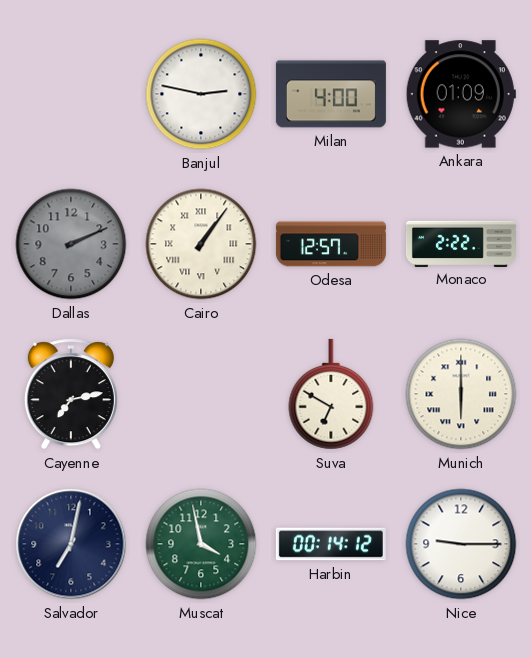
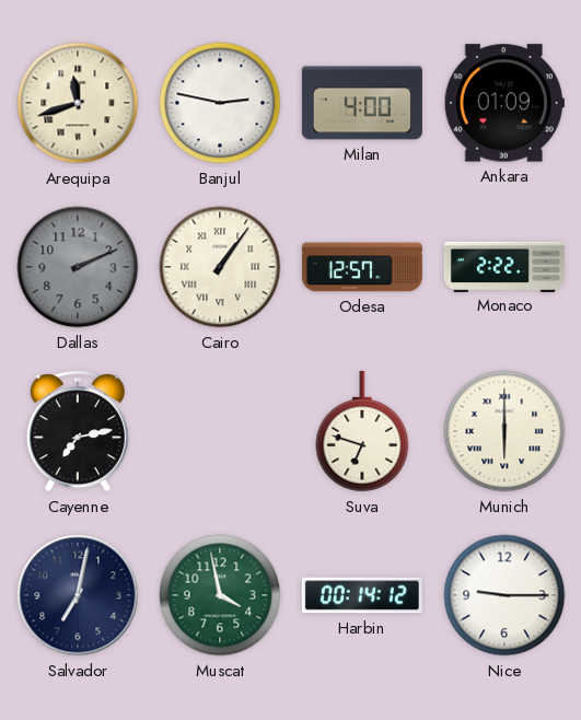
Arequipa: none -> 11:42
Suva: 6:50 -> 6:48
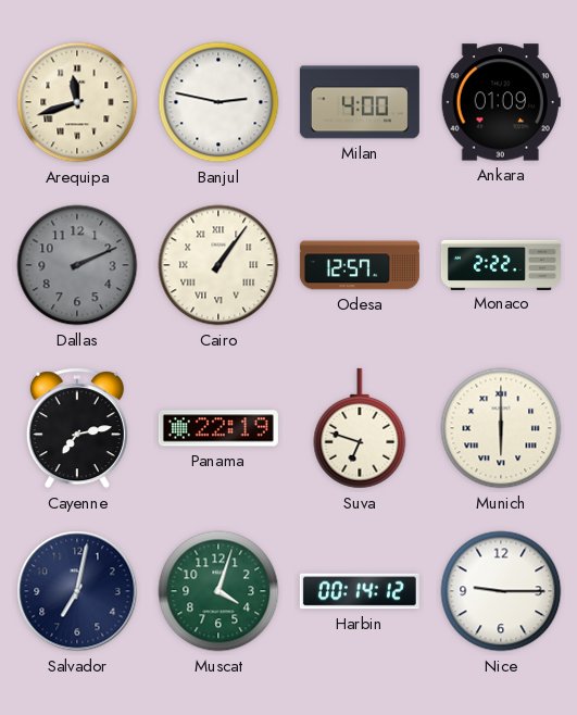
Panama: none -> 22:19
Muscat: 3:58 -> 4:03
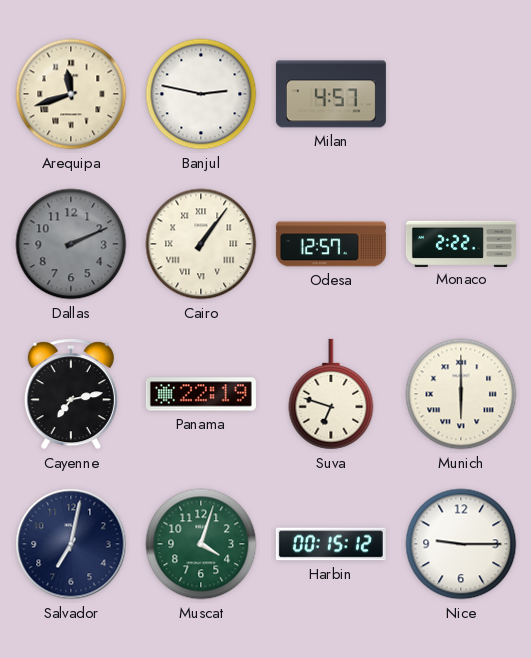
Milan: 4:00 -> 4:57
Ankara: 01:09 -> none
Harbin: 00:14 -> 00:15
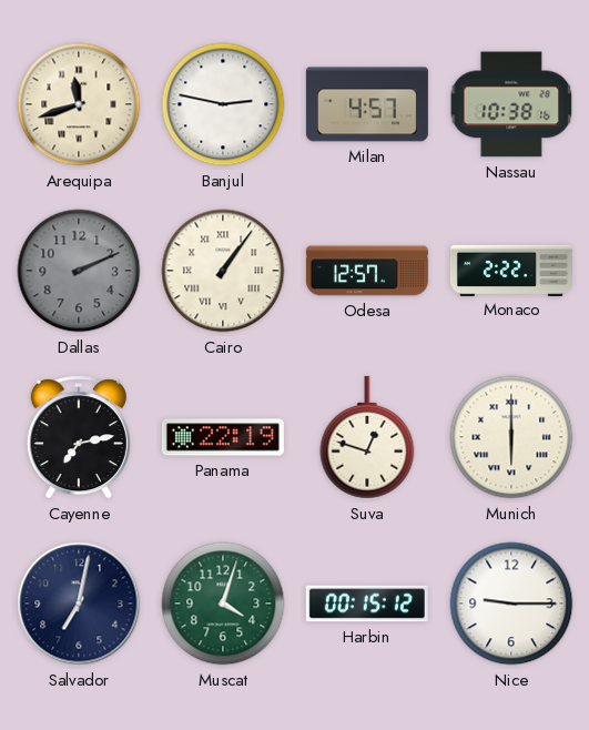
Nassau: none -> 10:38
Suva: 6:48 -> 12:48
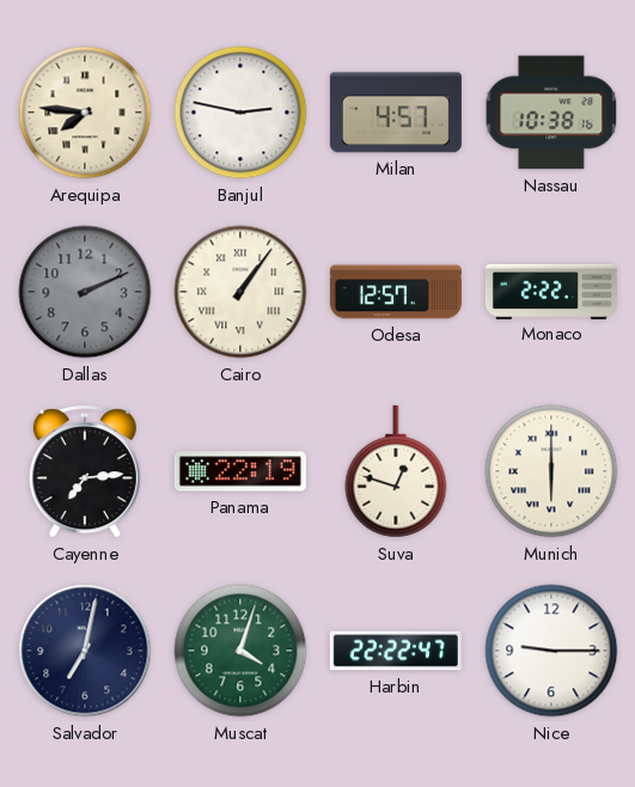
Arequipa: 11:42 -> 7:46
Cayenne: 7:13 -> 7:14
Harbin: 00:15 -> 22:22
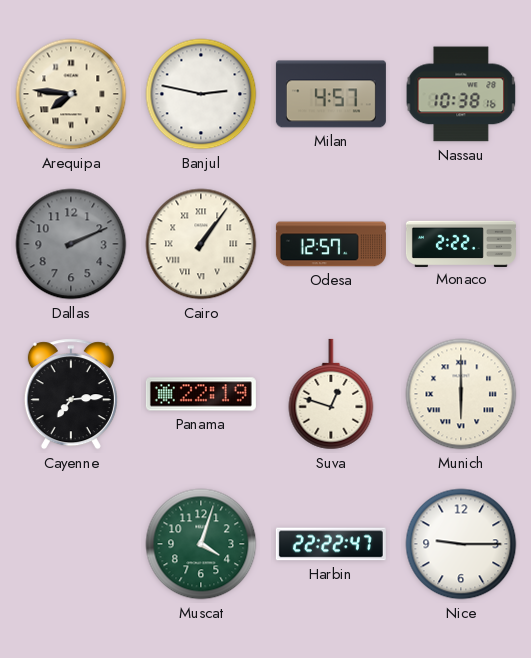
Salvador: 7:02 -> none
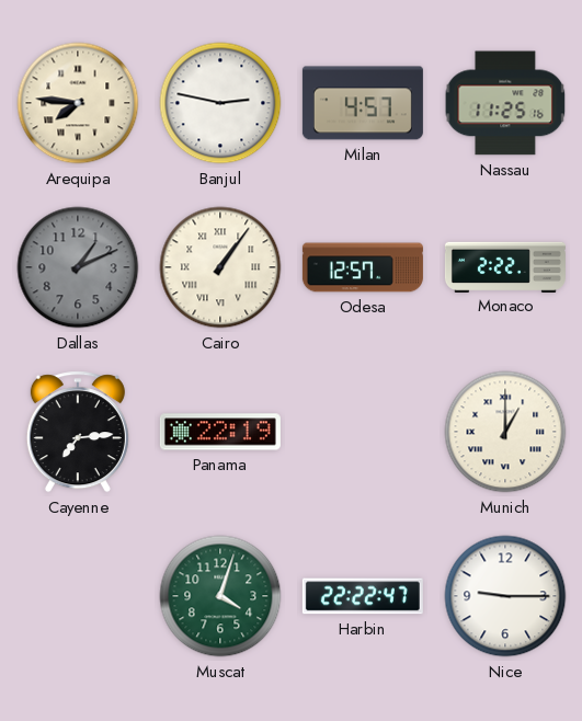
Nassau: 10:38 -> 11:25
Dallas: 2:11 -> 1:11
Suva: 12:48 -> none
Munich: 6:00 -> 1:00
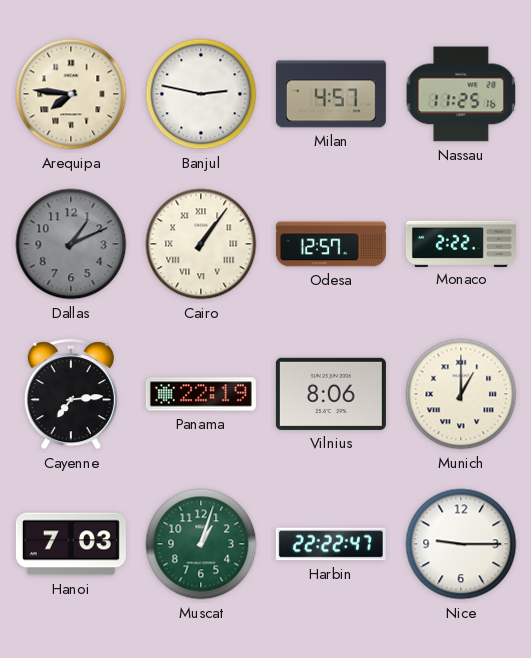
Vilnius: none -> 8:06
Hanoi: none -> 7:03
Muscat: 4:03 -> 1:03
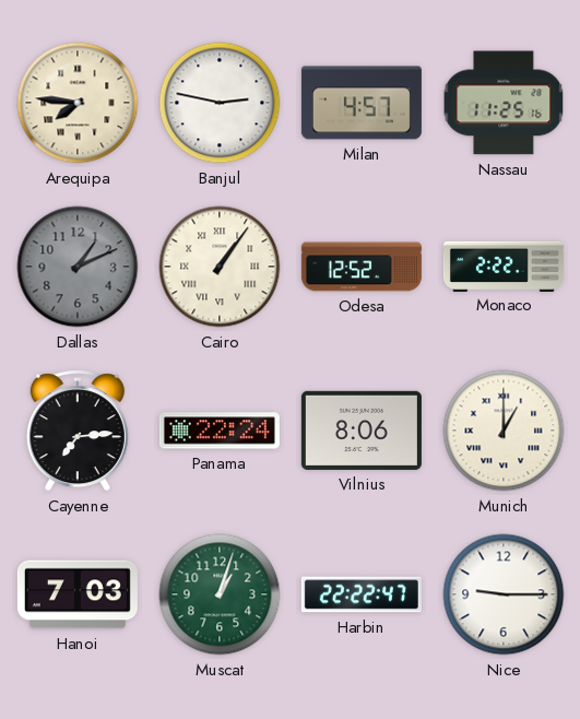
Odesa: 12:57 -> 12:52
Panama: 22:19 -> 22:24
